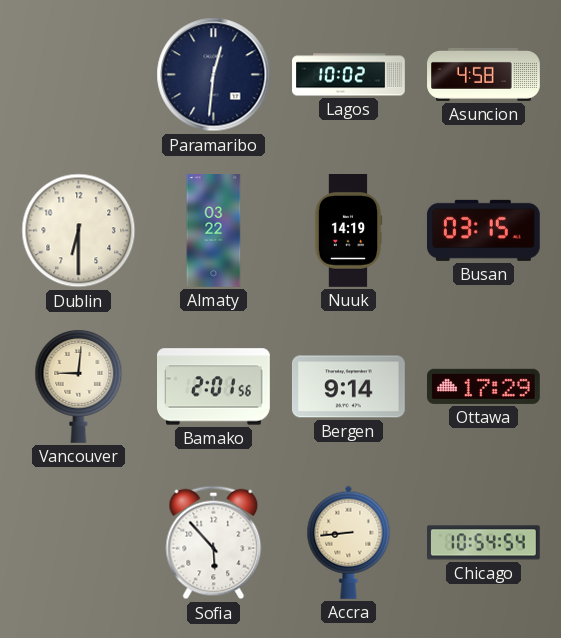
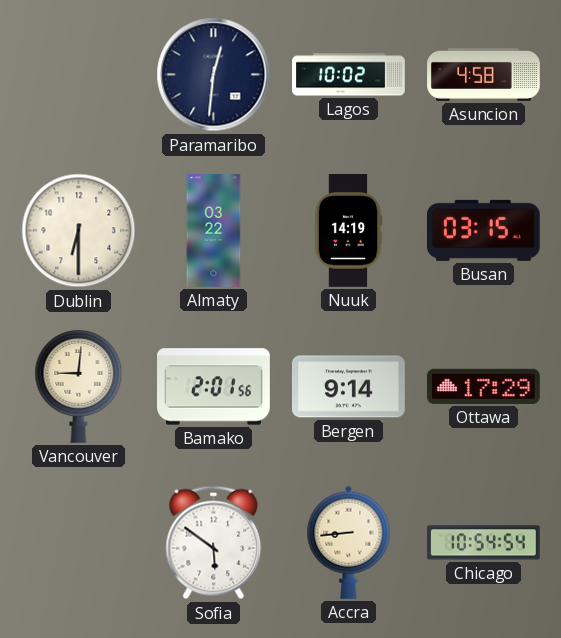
Sofia: 5:53 -> 5:51
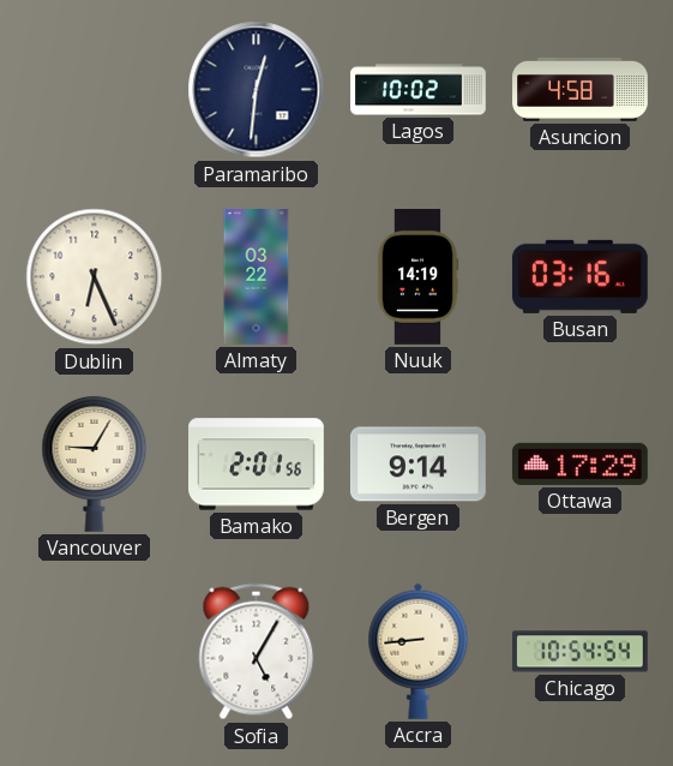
Dublin: 6:30 -> 6:26
Busan: 03:15 -> 03:16
Vancouver: 9:01 -> 9:05
Sofia: 5:51 -> 5:05
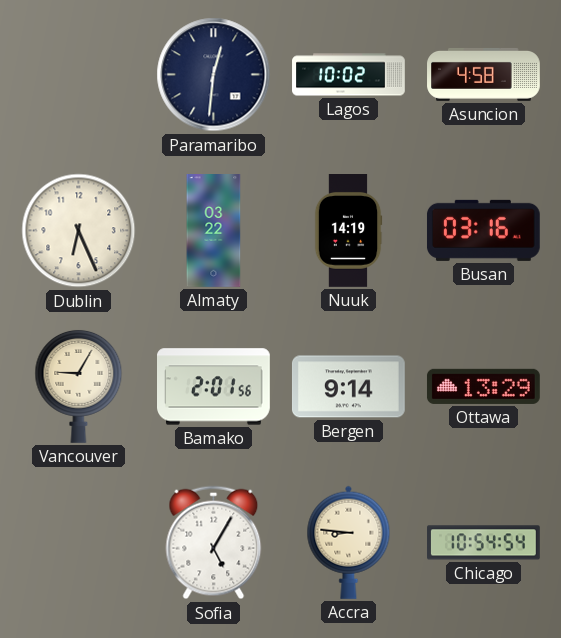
Ottawa: 17:29 -> 13:29
Accra: 8:44 -> 8:46
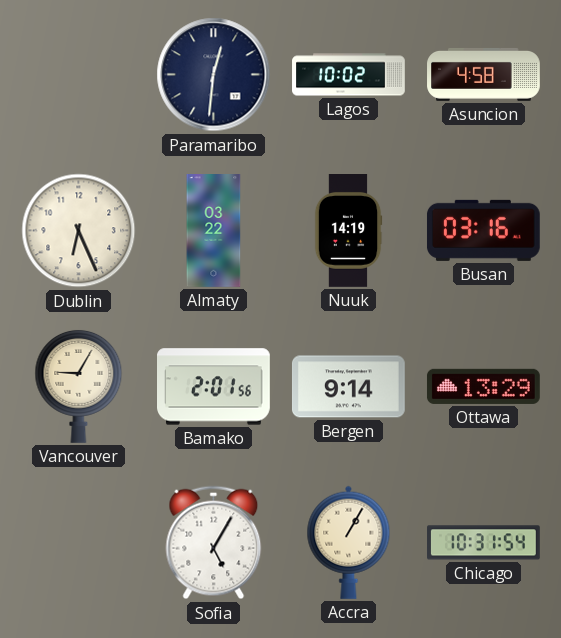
Accra: 8:46 -> 1:05
Chicago: 10:54 -> 10:31
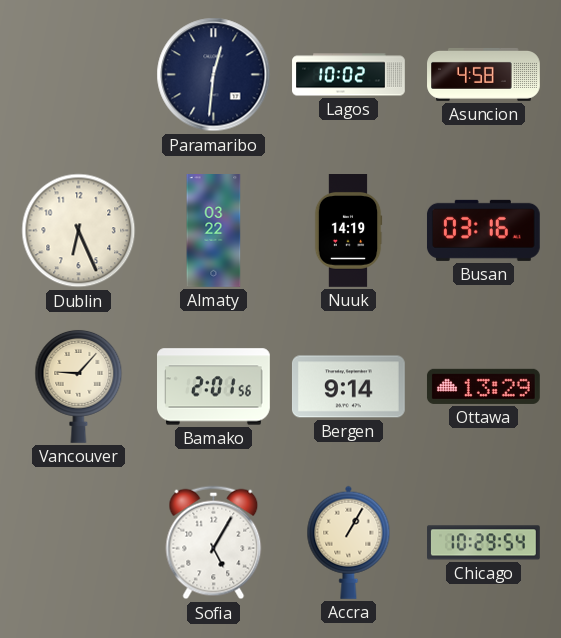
Vancouver: 9:05 -> 9:07
Chicago: 10:31 -> 10:29
